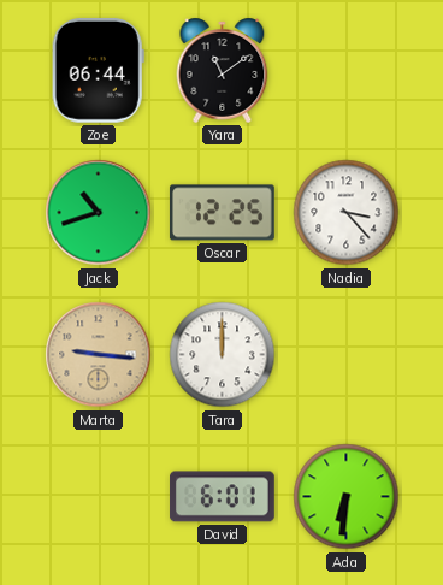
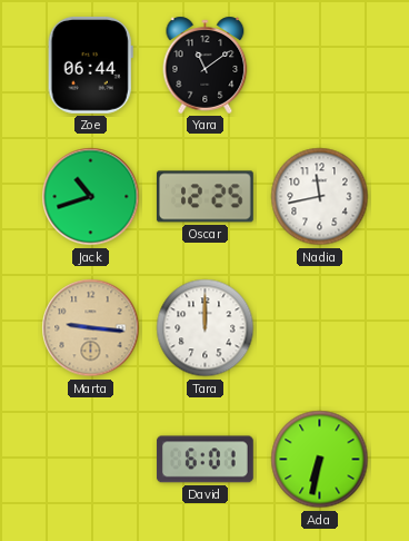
Nadia: 3:23 -> 11:43
Ada: 6:31 -> 6:32
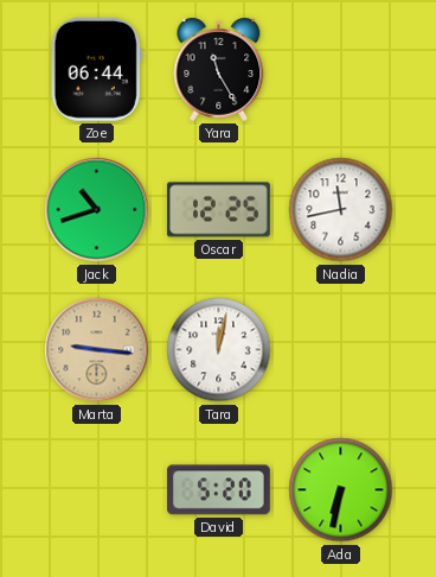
Yara: 11:09 -> 11:25
Tara: 12:00 -> 12:02
David: 6:01 -> 5:20
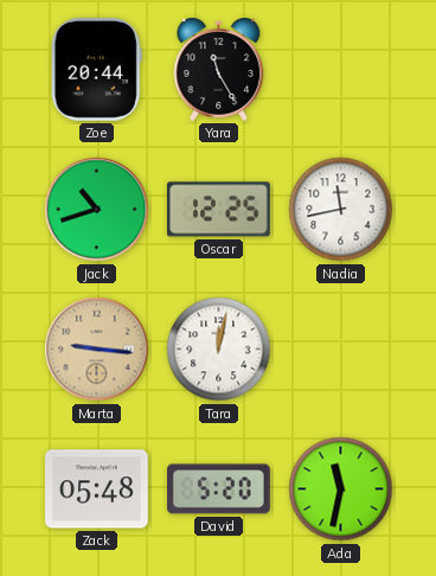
Zoe: 06:44 -> 20:44
Zack: none -> 05:48
Ada: 6:32 -> 11:32
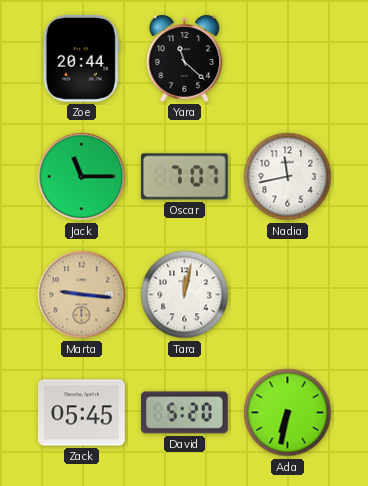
Yara: 11:25 -> 11:22
Jack: 10:42 -> 11:15
Oscar: 12:25 -> 7:07
Zack: 05:48 -> 05:45
Ada: 11:32 -> 6:32
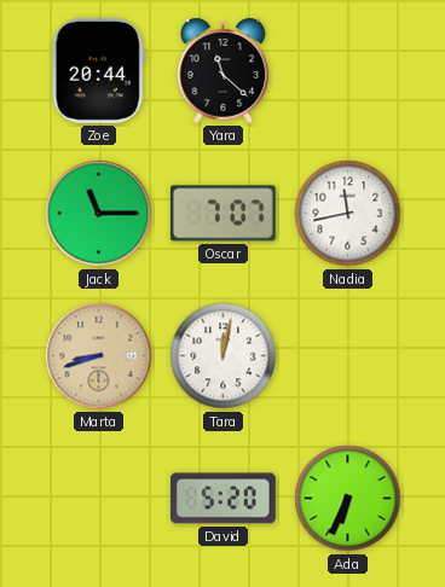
Marta: 9:16 -> 8:42
Zack: 05:45 -> none
Ada: 6:32 -> 6:34
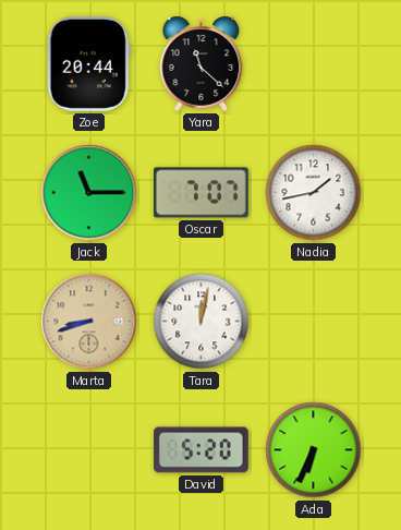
Nadia: 11:43 -> 1:43
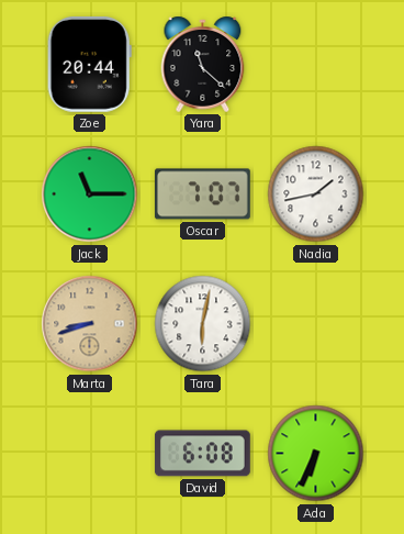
Tara: 12:02 -> 6:02
David: 5:20 -> 6:08
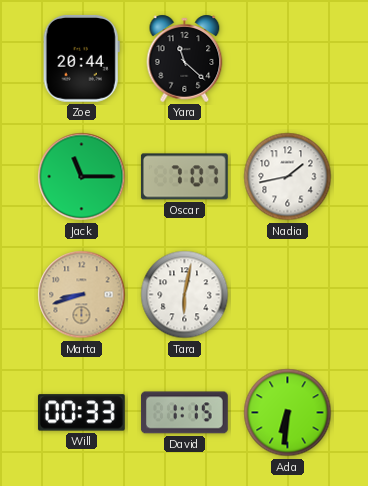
Will: none -> 00:33
David: 6:08 -> 1:15
Ada: 6:34 -> 6:31
